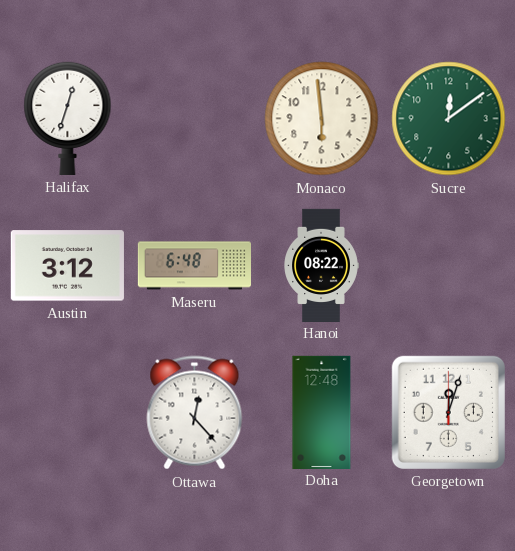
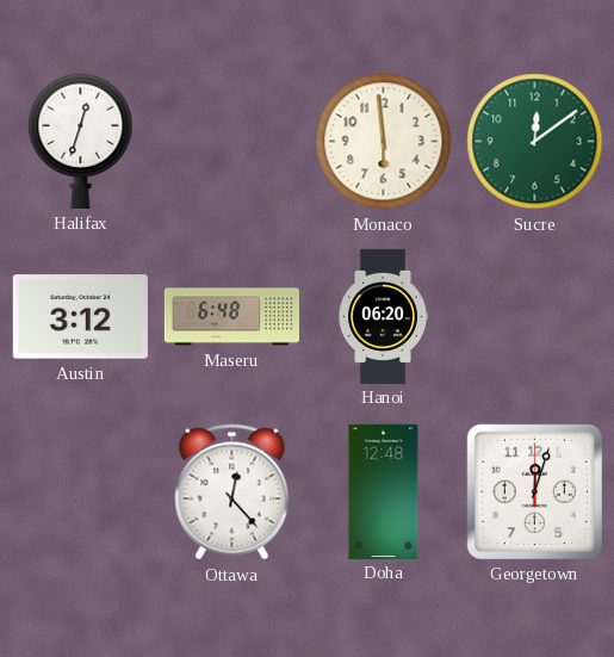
Hanoi: 08:22 -> 06:20
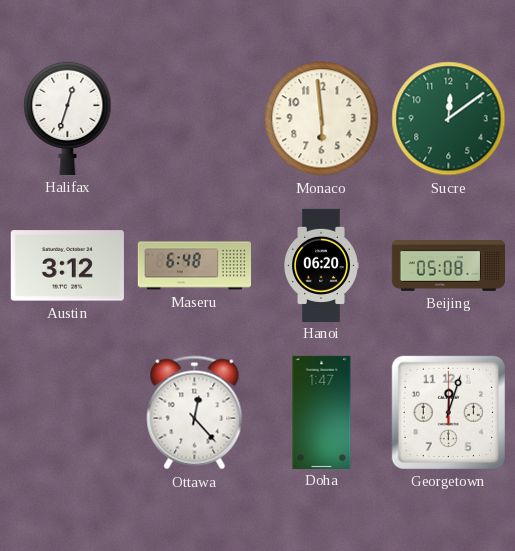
Beijing: none -> 05:08
Doha: 12:48 -> 1:47
